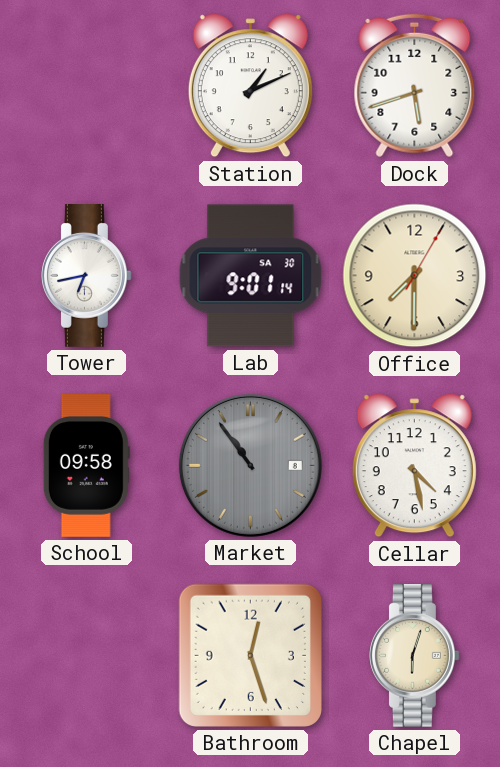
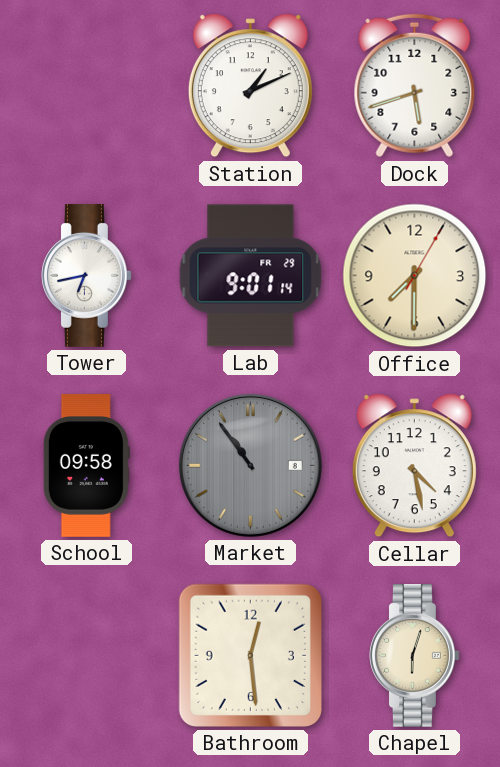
Lab date: SA 30 -> FR 29
Bathroom: 12:27 -> 12:29
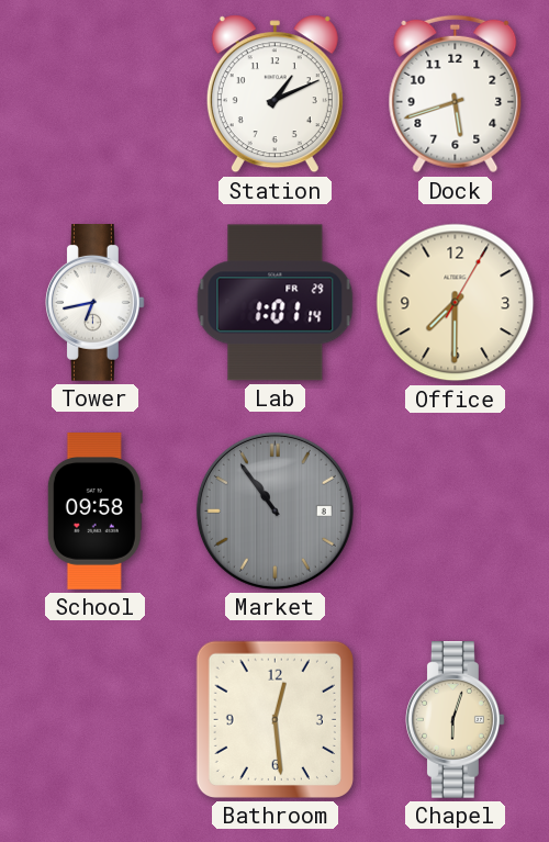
Lab: 9:01 -> 1:01
Cellar: 4:28 -> none
